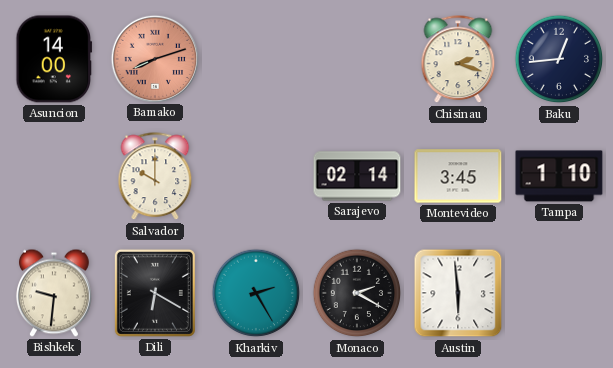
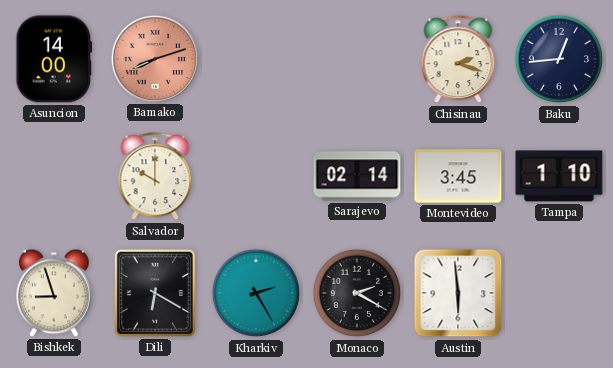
Bishkek: 9:31 -> 8:57
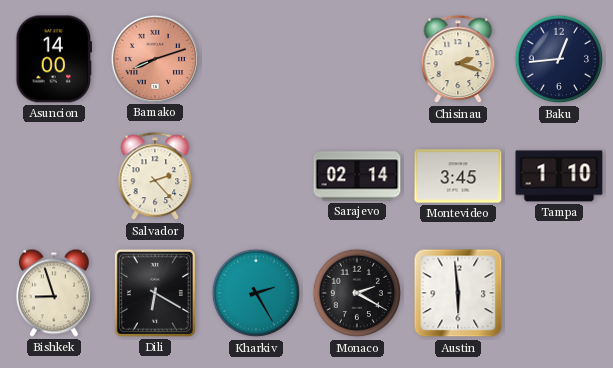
Salvador: 10:00 -> 2:23
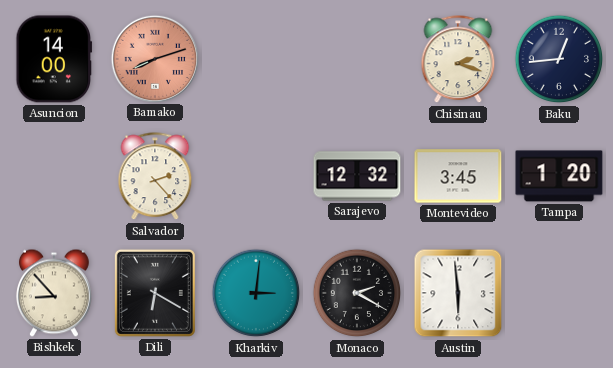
Sarajevo: 02:14 -> 12:32
Tampa: 1:10 -> 1:20
Bishkek: 8:57 -> 8:53
Kharkiv: 2:25 -> 3:01
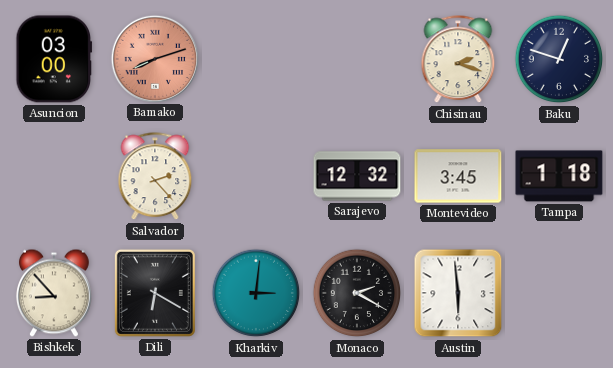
Asuncion: 14:00 -> 03:00
Baku: 12:44 -> 12:48
Tampa: 1:20 -> 1:18
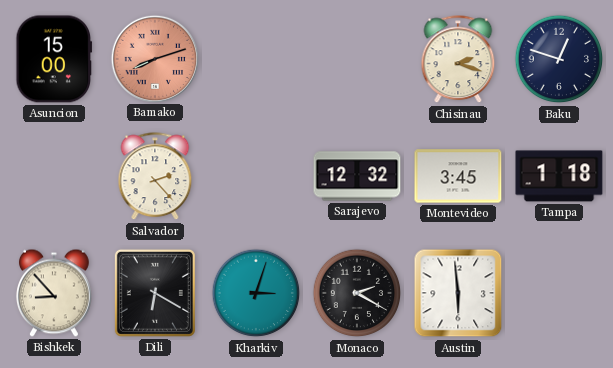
Asuncion: 03:00 -> 15:00
Kharkiv: 3:01 -> 3:03
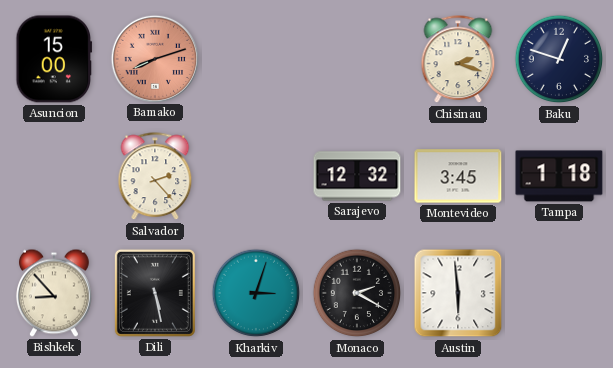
Dili: 6:20 -> 5:28
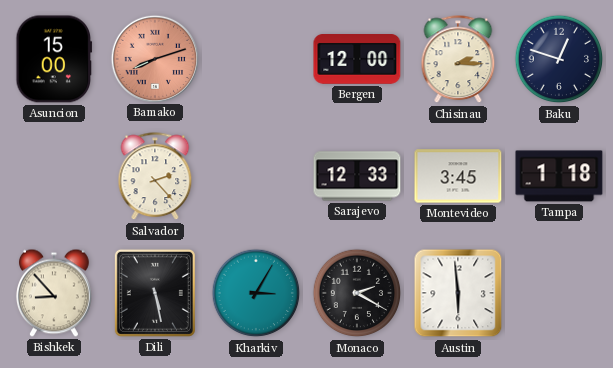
Bergen: none -> 12:00
Chisinau: 2:18 -> 2:15
Sarajevo: 12:32 -> 12:33
Kharkiv: 3:03 -> 3:05
